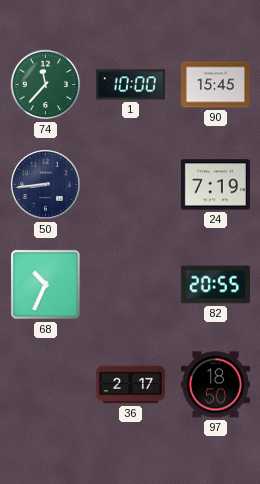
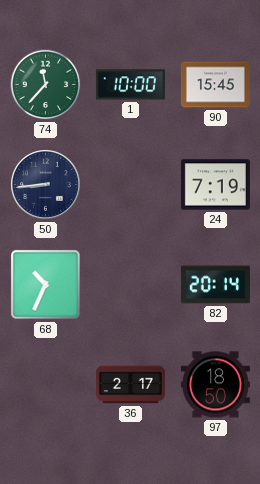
82: 20:55 -> 20:14
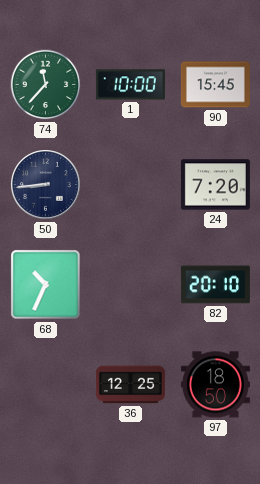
24: 7:19 -> 7:20
82: 20:14 -> 20:10
36: 2:17 -> 12:25
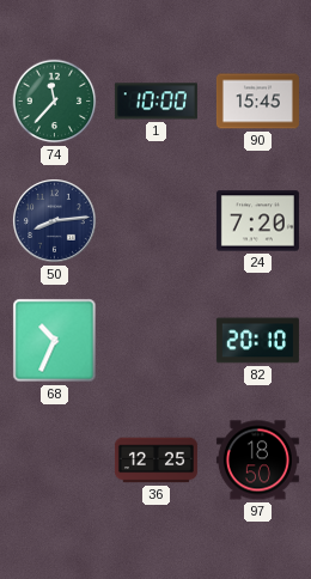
50: 8:44 -> 8:14
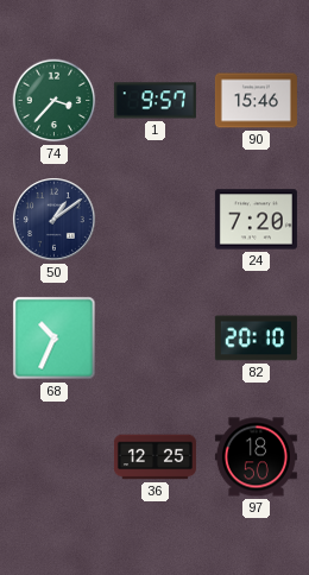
74: 11:37 -> 3:37
1: 10:00 -> 9:57
90: 15:45 -> 15:46
50: 8:14 -> 1:09
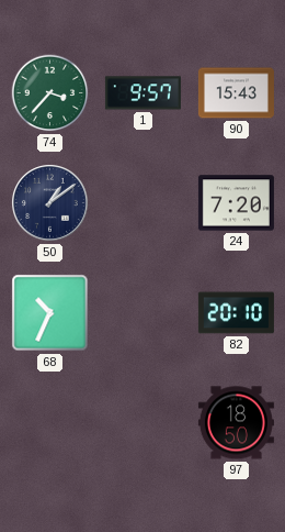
90: 15:46 -> 15:43
36: 12:25 -> none
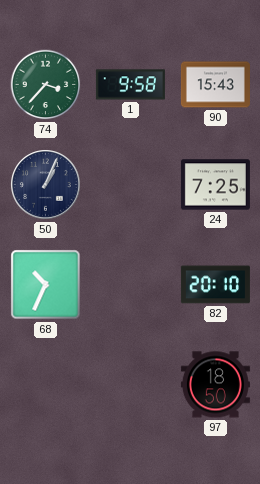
1: 9:57 -> 9:58
50: 1:09 -> 1:04
24: 7:20 -> 7:25
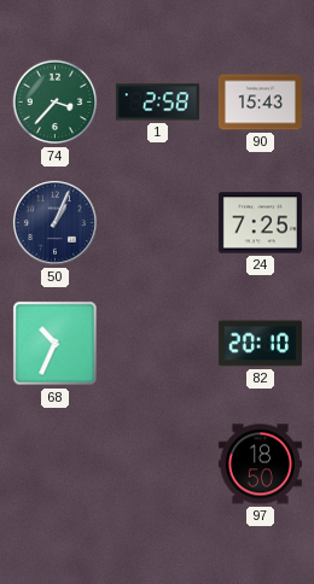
1: 9:58 -> 2:58
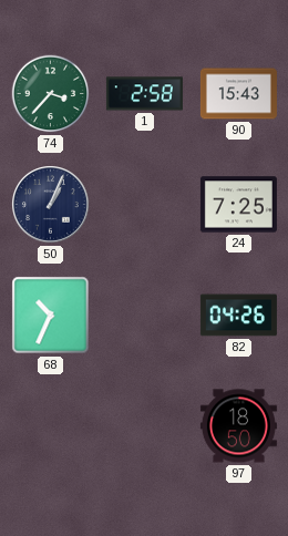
82: 20:10 -> 04:26
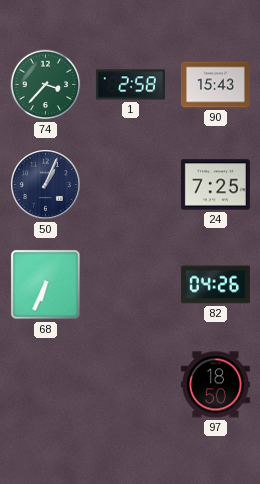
68: 10:34 -> 6:34
